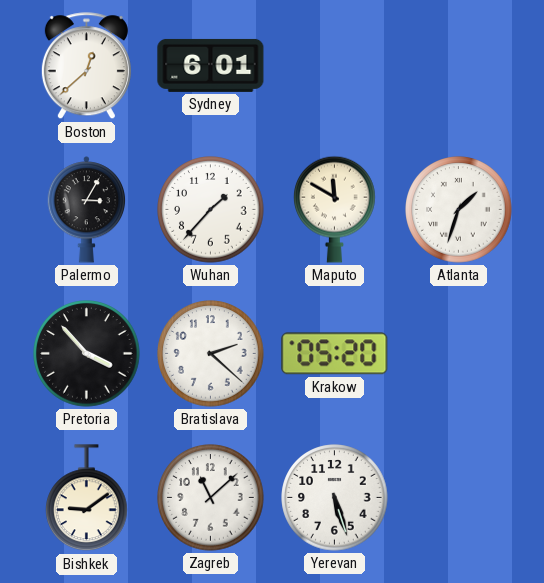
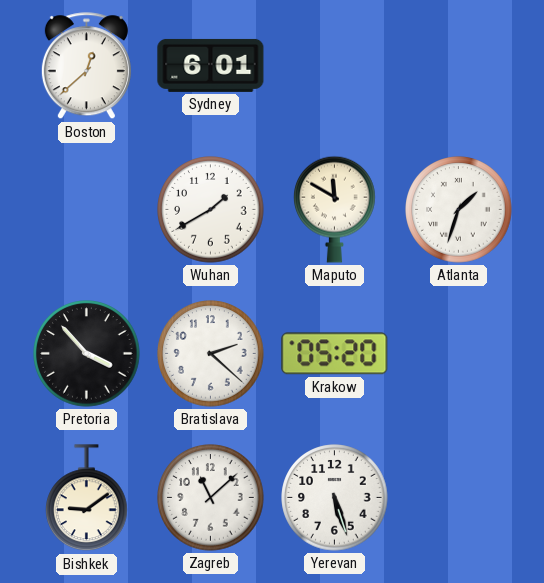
Palermo: 3:05 -> none
Wuhan: 1:37 -> 1:40
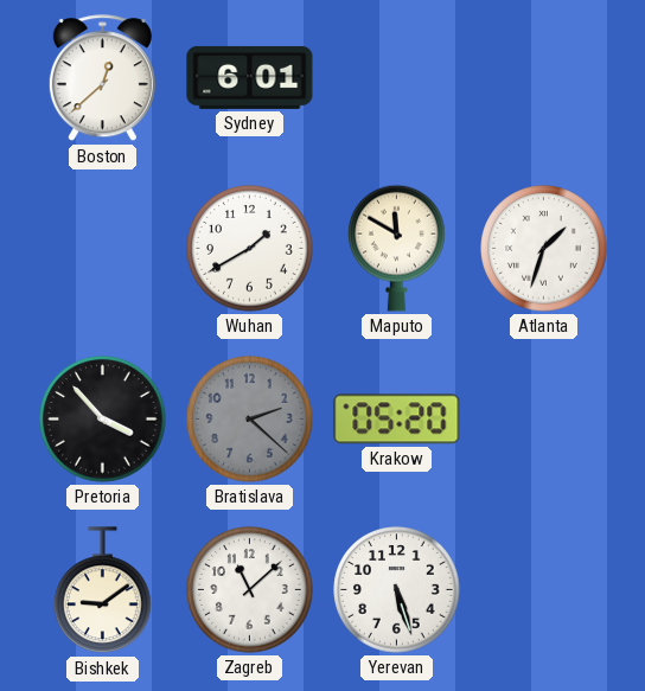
Bratislava dial: white -> grey
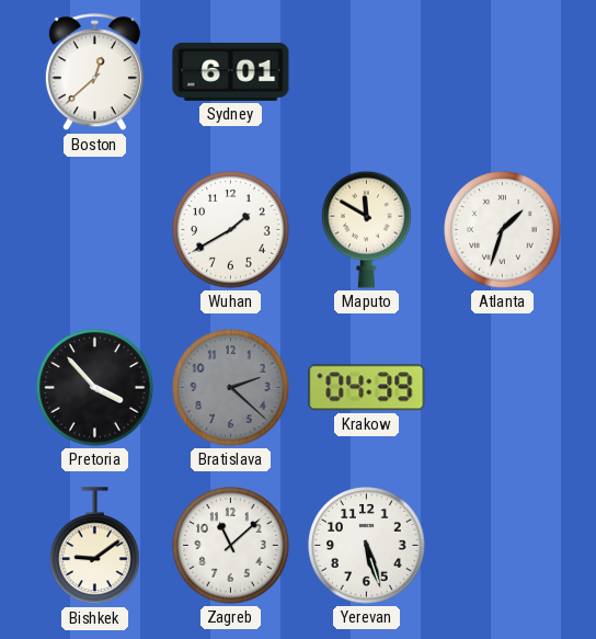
Krakow: 05:20 -> 04:39
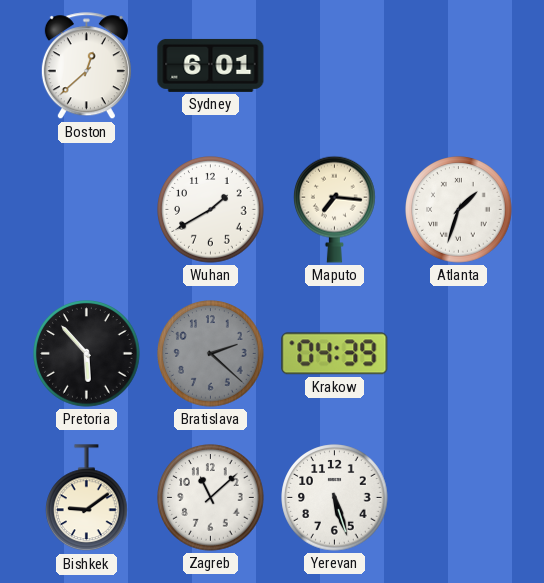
Maputo: 11:50 -> 7:16
Pretoria: 3:53 -> 5:53
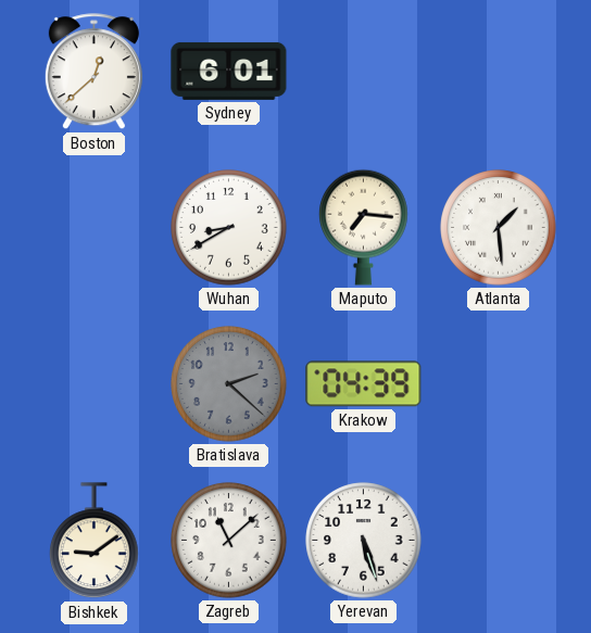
Wuhan: 1:40 -> 8:40
Atlanta: 1:33 -> 1:29
Pretoria: 5:53 -> none
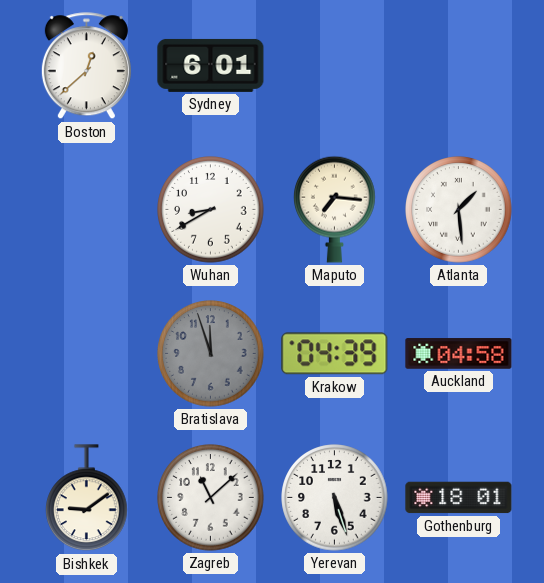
Bratislava: 2:22 -> 11:57
Auckland: none -> 04:58
Gothenburg: none -> 18:01
